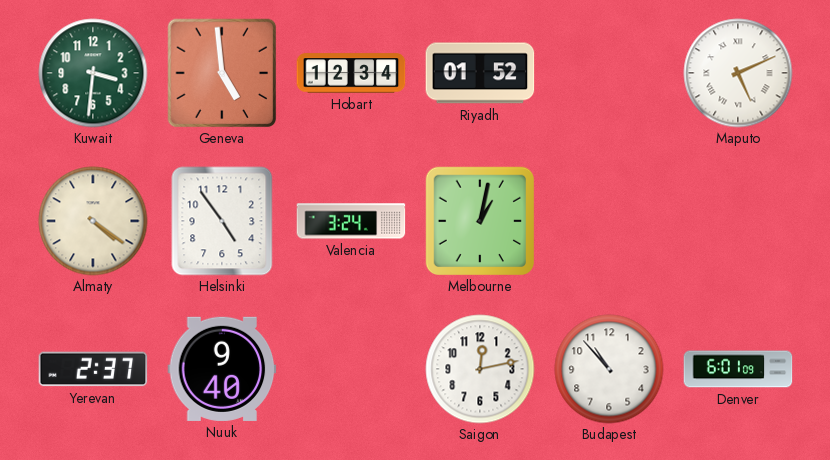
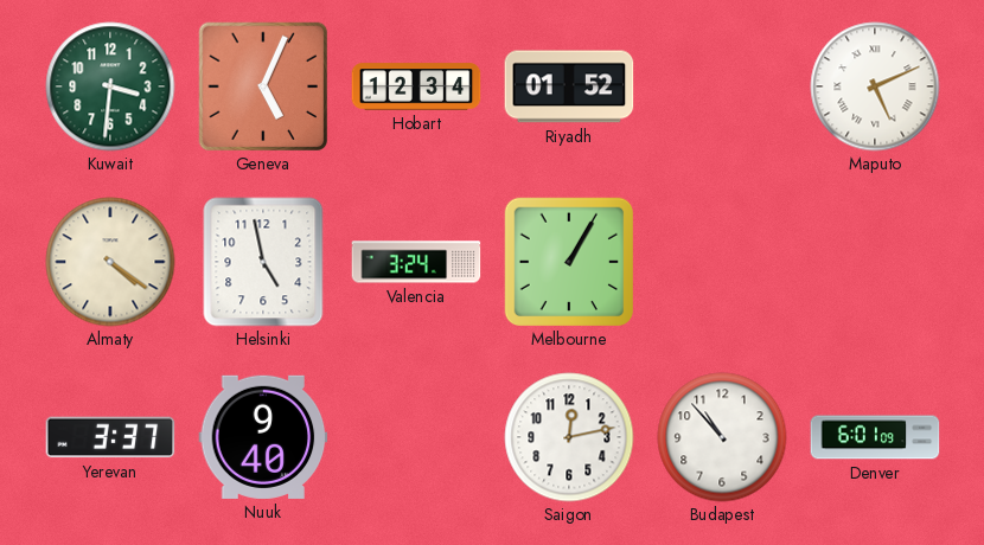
Geneva: 4:59 -> 5:04
Helsinki: 4:54 -> 4:58
Melbourne: 1:02 -> 1:05
Yerevan: 2:37 -> 3:37
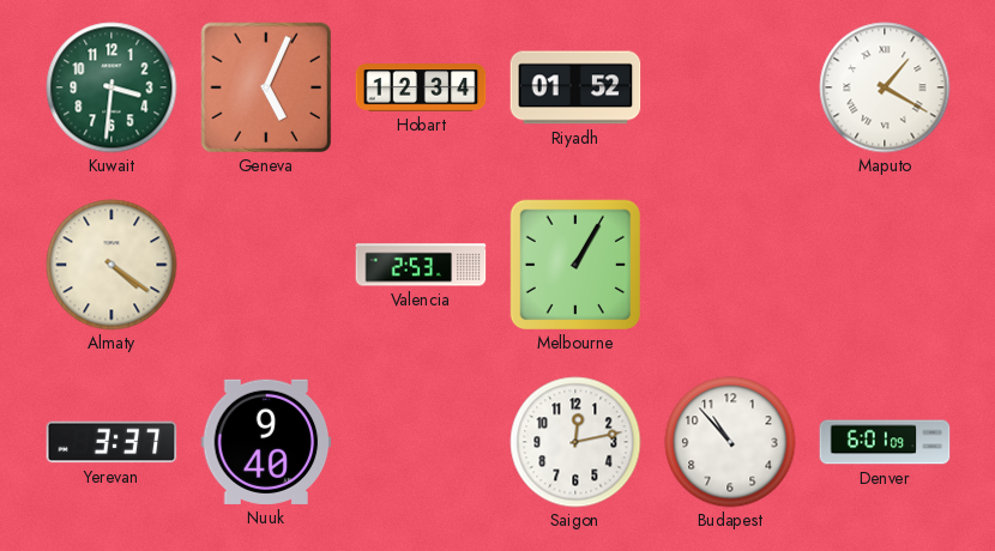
Maputo: 5:11 -> 1:20
Helsinki: 4:58 -> none
Valencia: 3:24 -> 2:53
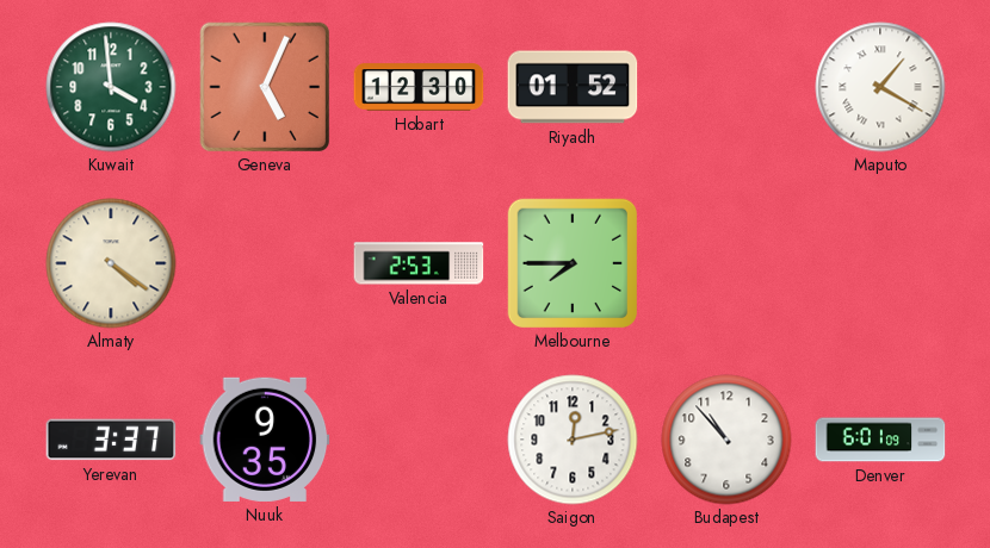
Kuwait: 3:31 -> 3:59
Hobart: 12:34 -> 12:30
Melbourne: 1:05 -> 7:45
Nuuk: 9:40 -> 9:35
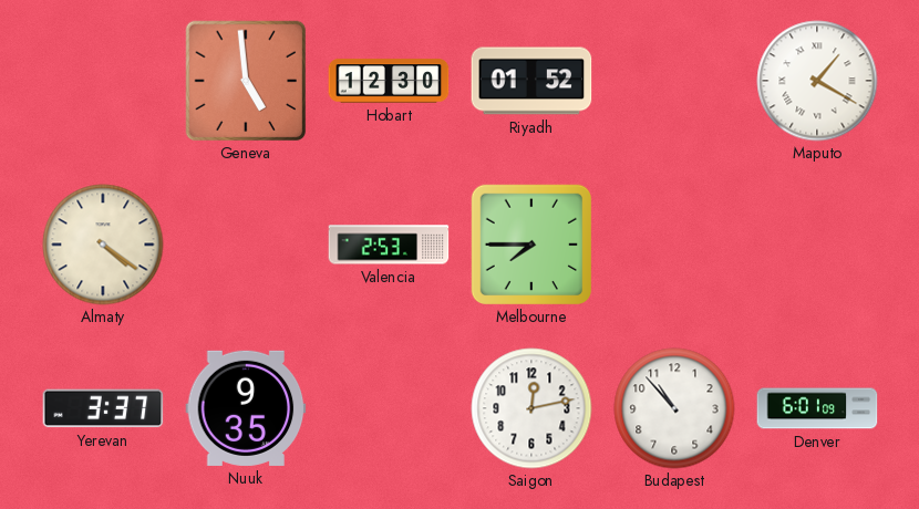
Kuwait: 3:59 -> none
Geneva: 5:04 -> 4:59
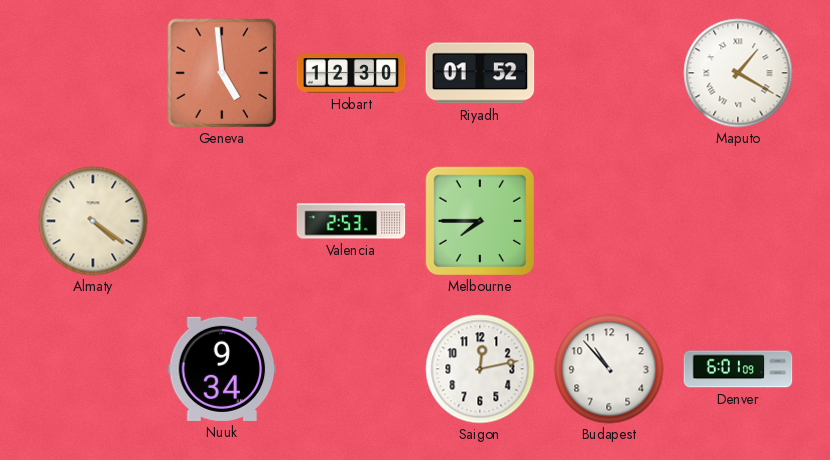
Yerevan: 3:37 -> none
Nuuk: 9:35 -> 9:34
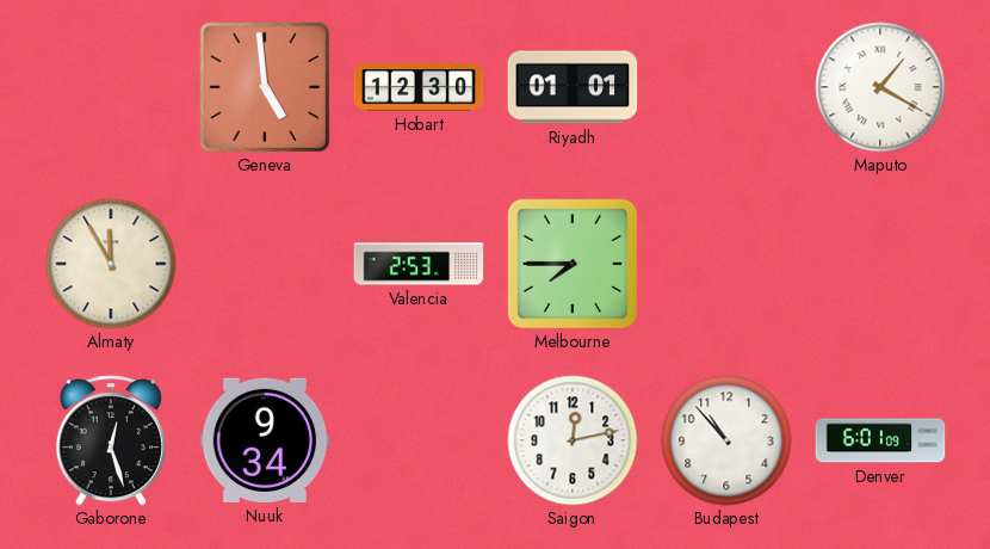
Riyadh: 01:52 -> 01:01
Almaty: 4:21 -> 11:55
Gaborone: none -> 12:27
